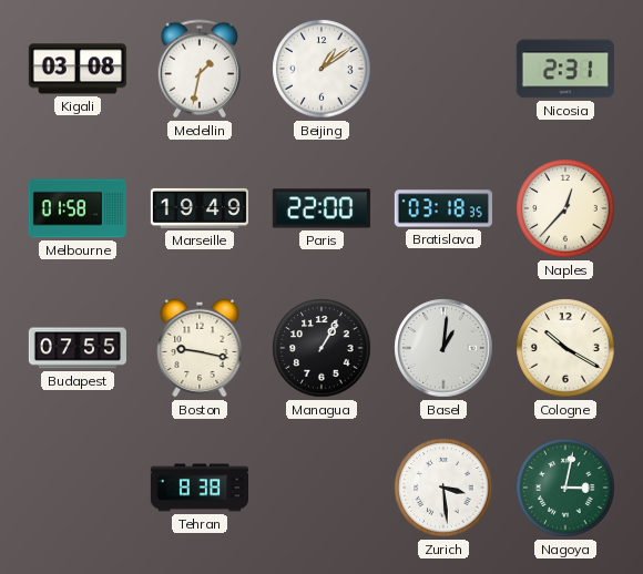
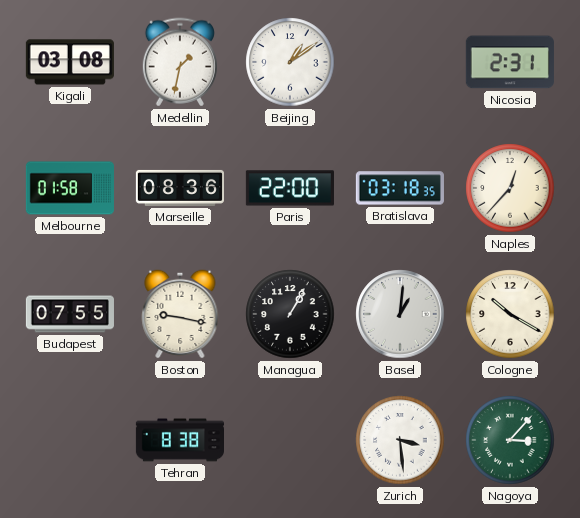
Marseille: 19:49 -> 08:36
Nagoya: 3:02 -> 3:07
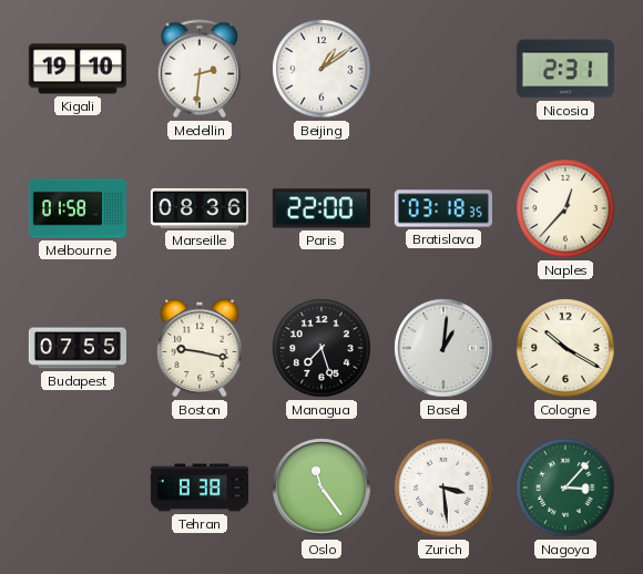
Kigali: 03:08 -> 19:10
Medellin: 1:32 -> 2:31
Managua: 1:05 -> 7:27
Oslo: none -> 11:24
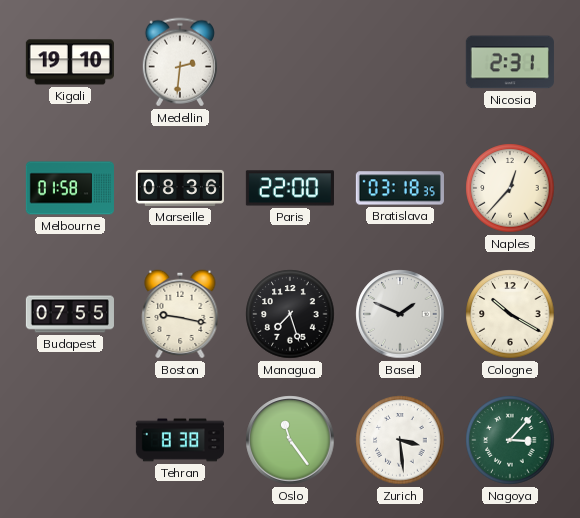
Beijing: 1:09 -> none
Basel: 1:01 -> 1:49
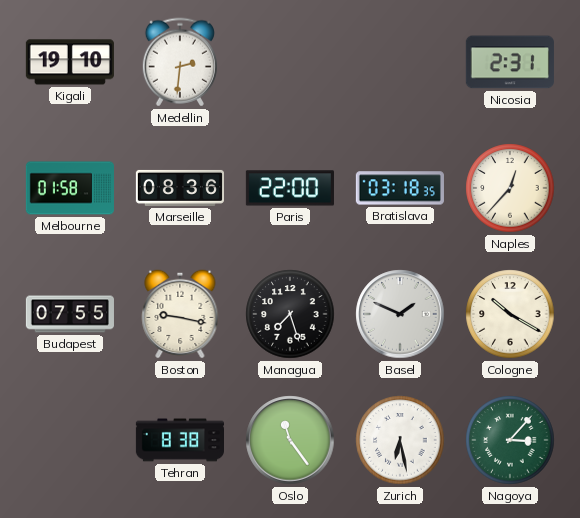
Zurich: 3:29 -> 6:28
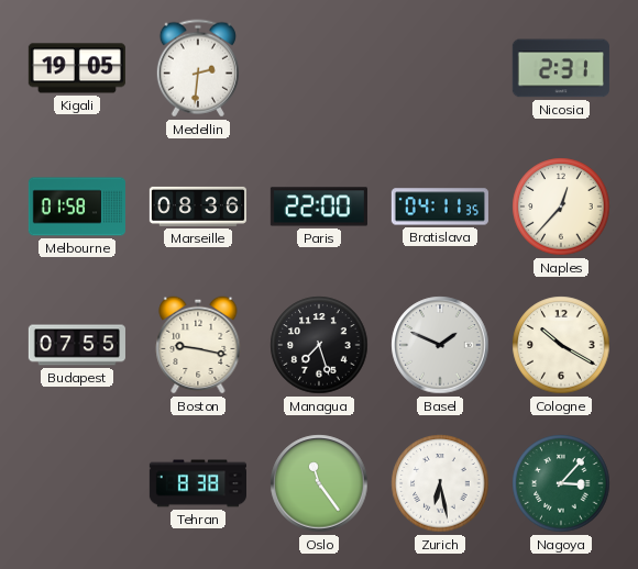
Kigali: 19:10 -> 19:05
Bratislava: 03:18 -> 04:11
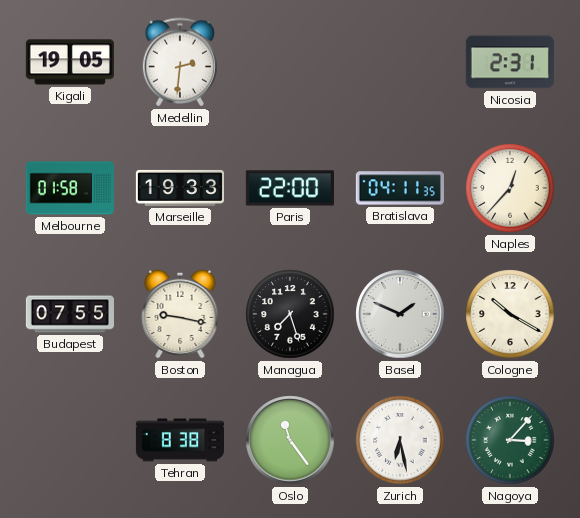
Marseille: 08:36 -> 19:33
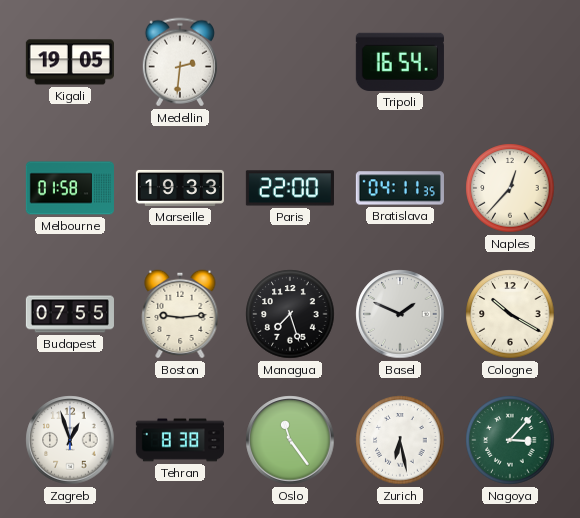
Tripoli: none -> 16:54
Nicosia: 2:31 -> none
Boston: 9:17 -> 9:14
Zagreb: none -> 12:57
